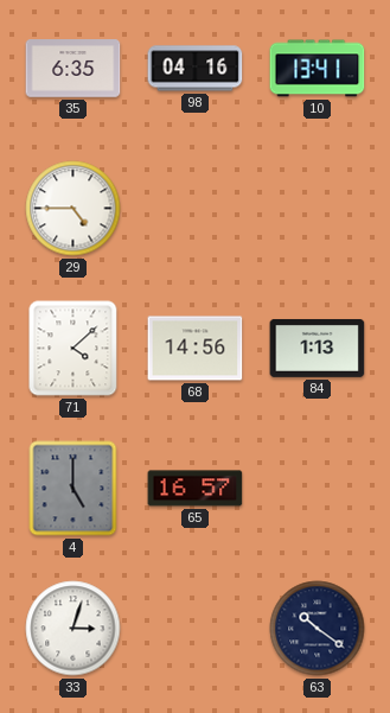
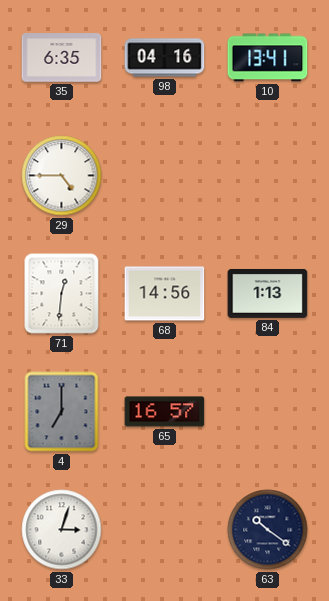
71: 4:08 -> 12:31
4: 5:00 -> 7:00
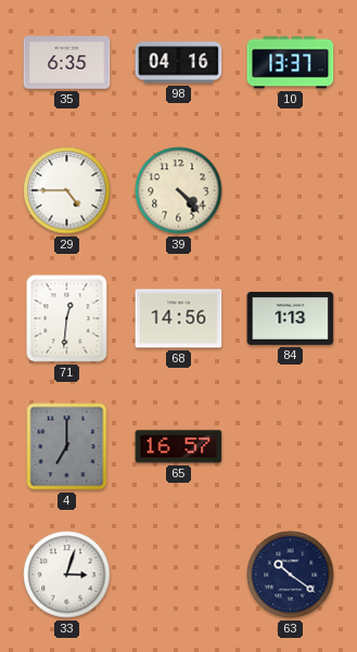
10: 13:41 -> 13:37
39: none -> 4:23
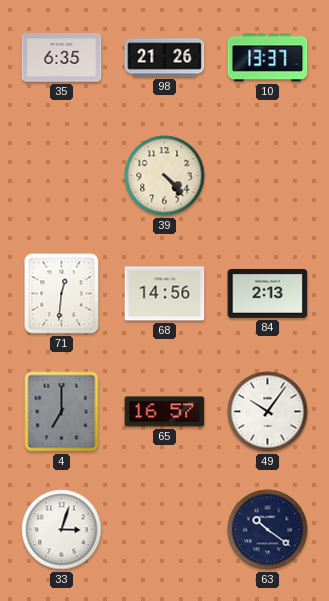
98: 04:16 -> 21:26
29: 4:45 -> none
84: 1:13 -> 2:13
49: none -> 10:06
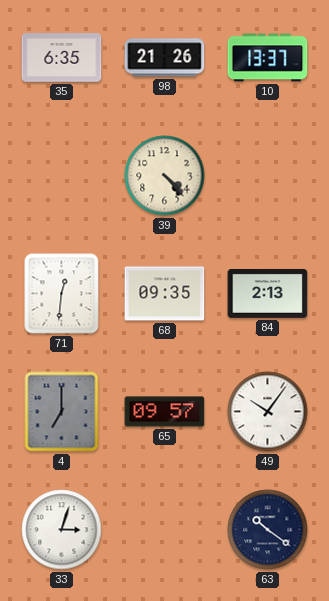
68: 14:56 -> 09:35
65: 16:57 -> 09:57
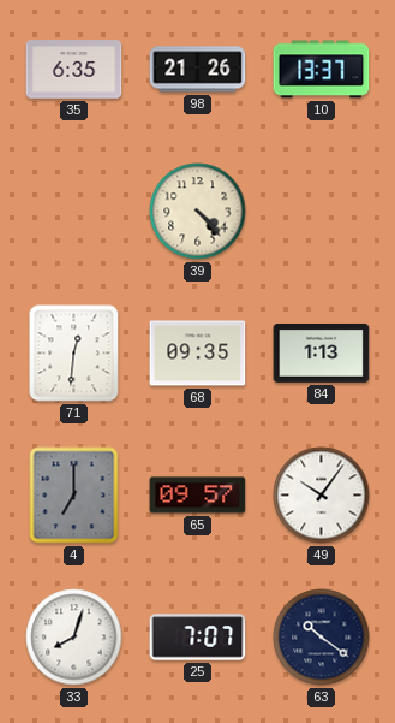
84: 2:13 -> 1:13
33: 3:03 -> 8:03
25: none -> 7:07
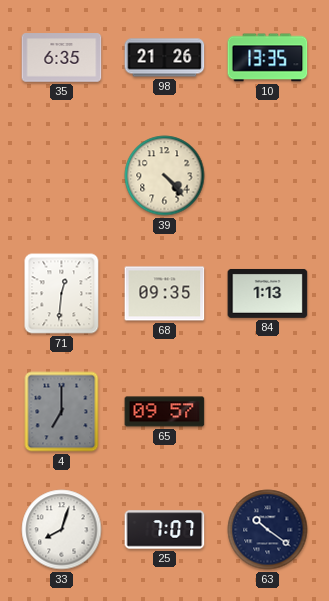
10: 13:37 -> 13:35
49: 10:06 -> none
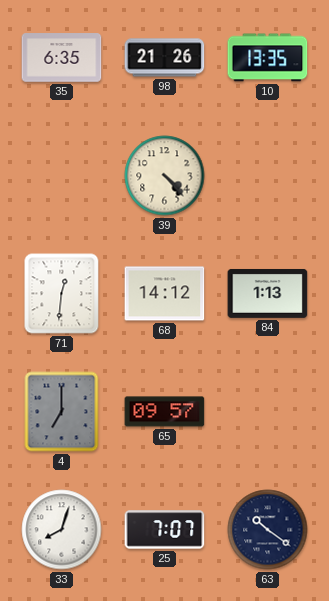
68: 09:35 -> 14:12
